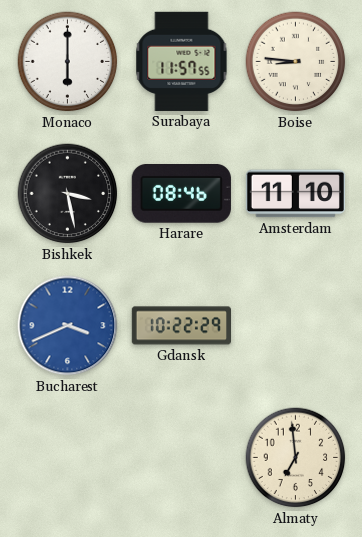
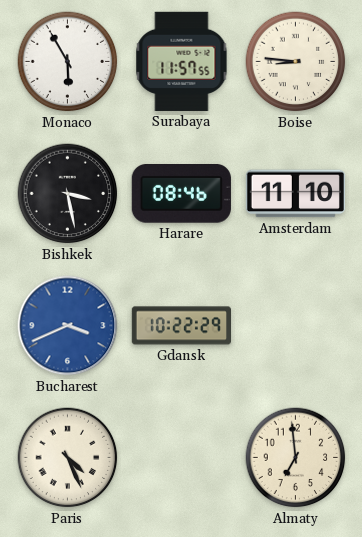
Monaco: 6:00 -> 5:55
Paris: none -> 4:26
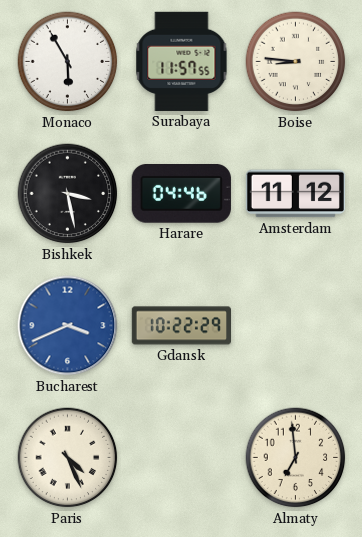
Harare: 08:46 -> 04:46
Amsterdam: 11:10 -> 11:12
